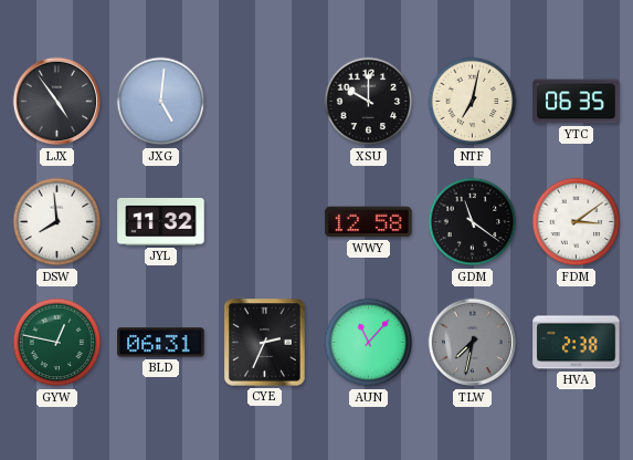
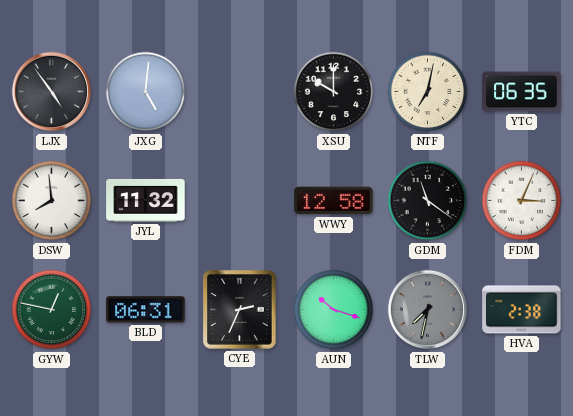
FDM: 3:09 -> 3:04
AUN: 11:07 -> 10:18
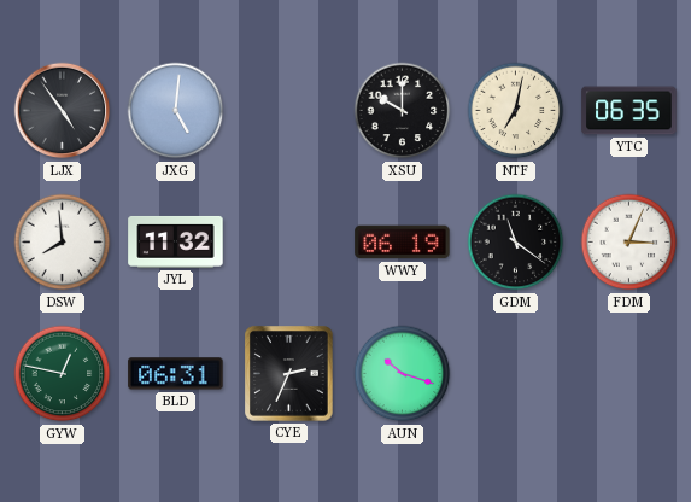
WWY: 12:58 -> 06:19
TLW: 7:32 -> none
HVA: 2:38 -> none
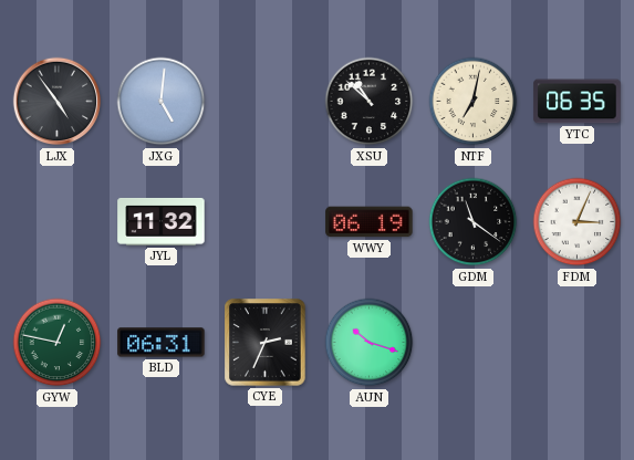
XSU: 10:00 -> 10:52
DSW: 7:59 -> none
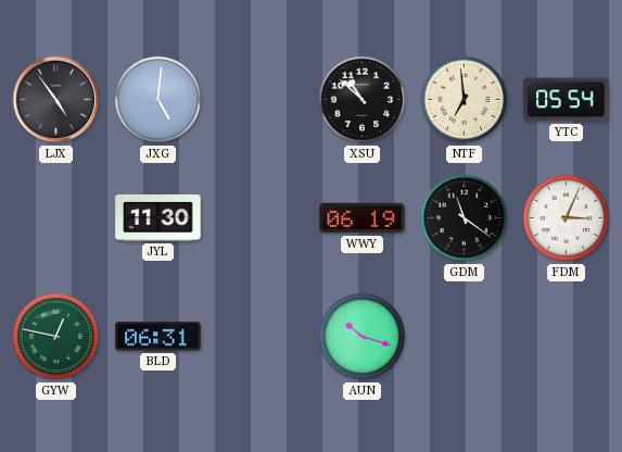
NTF: 7:02 -> 6:59
YTC: 06:35 -> 05:54
JYL: 11:32 -> 11:30
CYE: 2:34 -> none
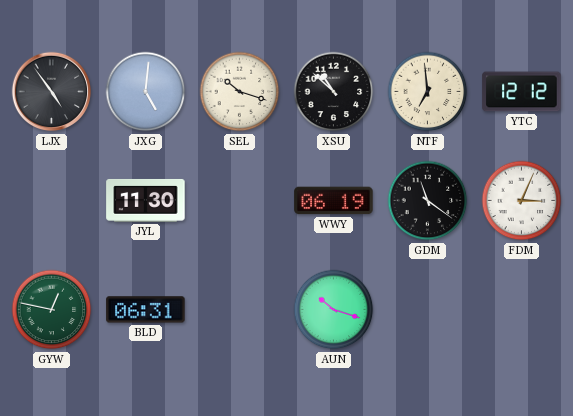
SEL: none -> 10:18
YTC: 05:54 -> 12:12
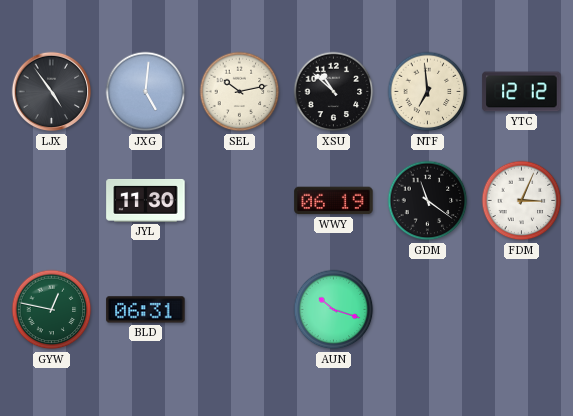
SEL: 10:18 -> 10:13
